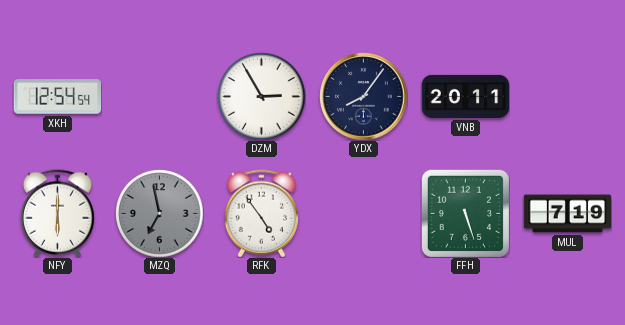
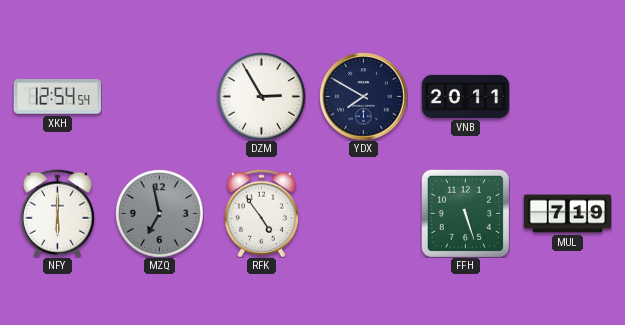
YDX: 8:06 -> 7:50
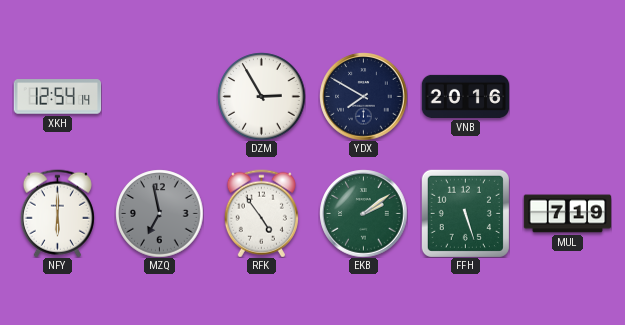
XKH: 12:54:54 -> 12:54:14
VNB: 20:11 -> 20:16
EKB: none -> 2:09
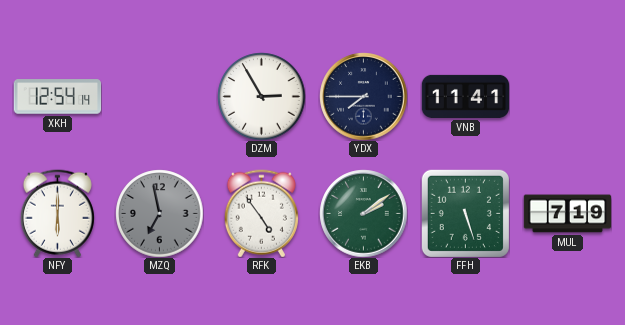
YDX: 7:50 -> 7:45
VNB: 20:16 -> 11:41
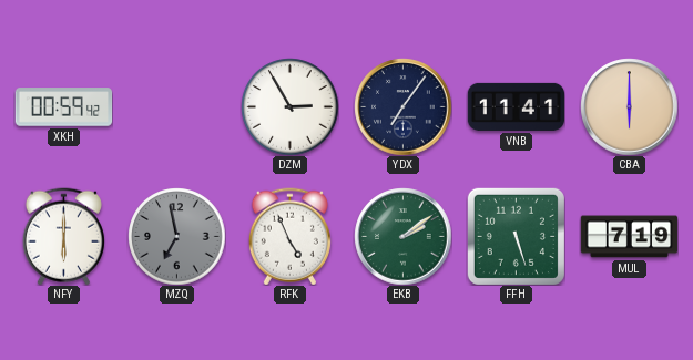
XKH: 12:54 -> 00:59
YDX: 7:45 -> 7:06
CBA: none -> 6:00
RFK: 4:54 -> 4:56
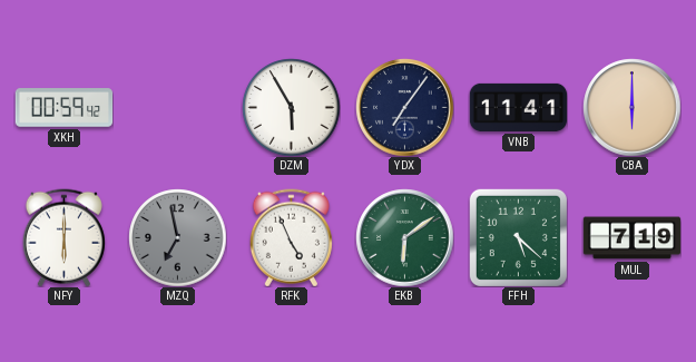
DZM: 2:55 -> 5:55
EKB: 2:09 -> 6:09
FFH: 5:27 -> 5:22
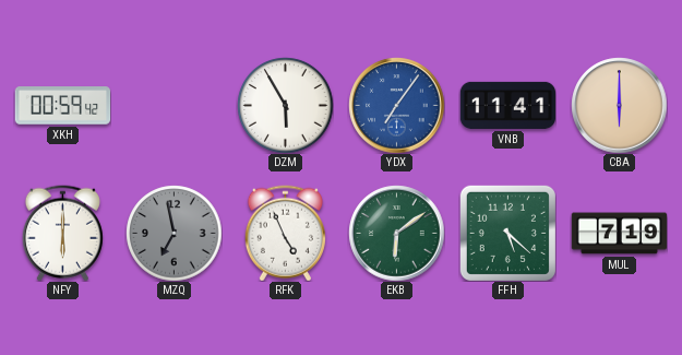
YDX dial: navy -> blue
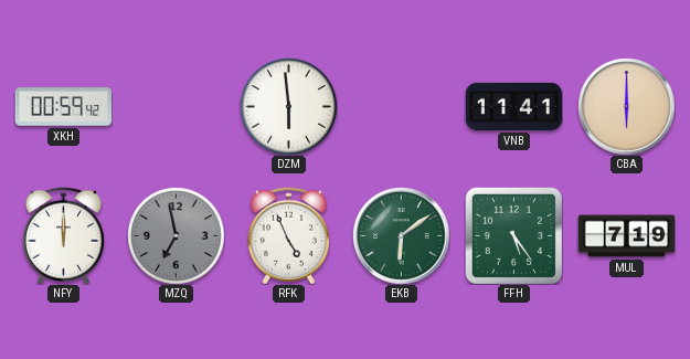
DZM: 5:55 -> 5:59
YDX: 7:06 -> none
NFY: 6:00 -> 12:00
FFH: 5:22 -> 5:24
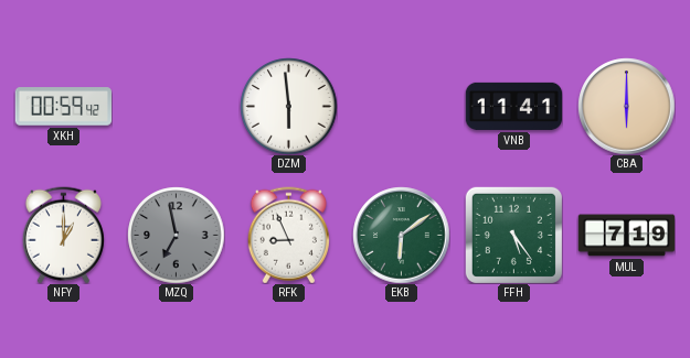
NFY: 12:00 -> 1:00
RFK: 4:56 -> 8:56
